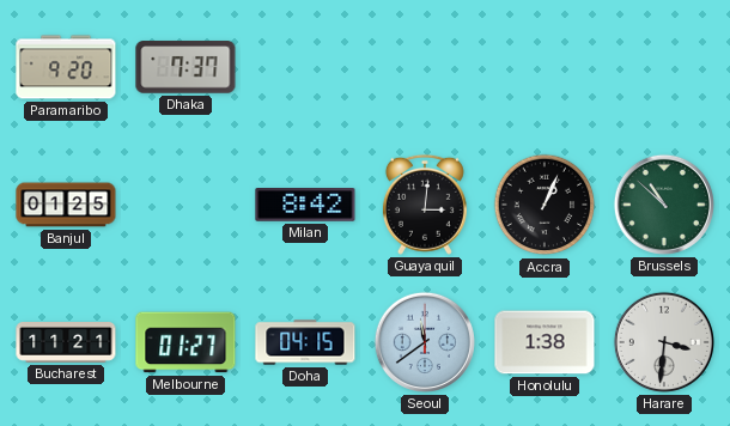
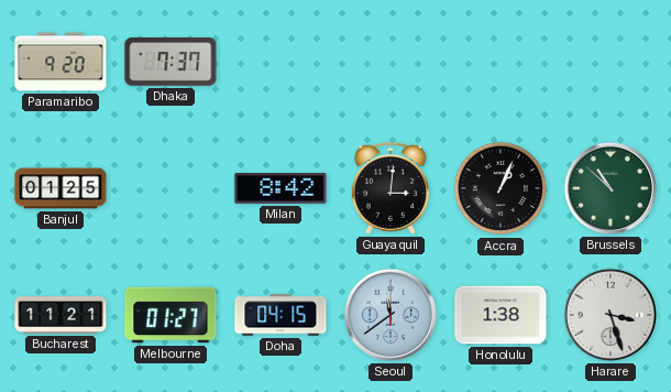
Harare: 3:31 -> 3:27
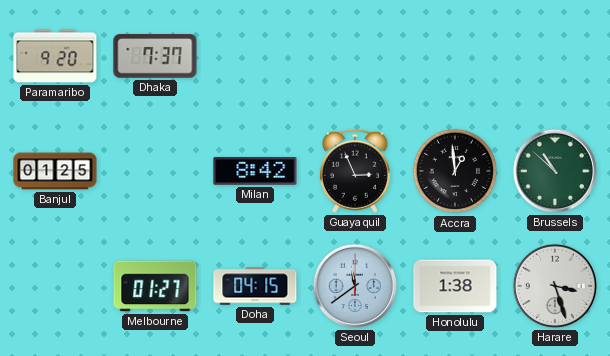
Guayaquil: 3:01 -> 2:56
Accra: 1:04 -> 12:59
Bucharest: 11:21 -> none
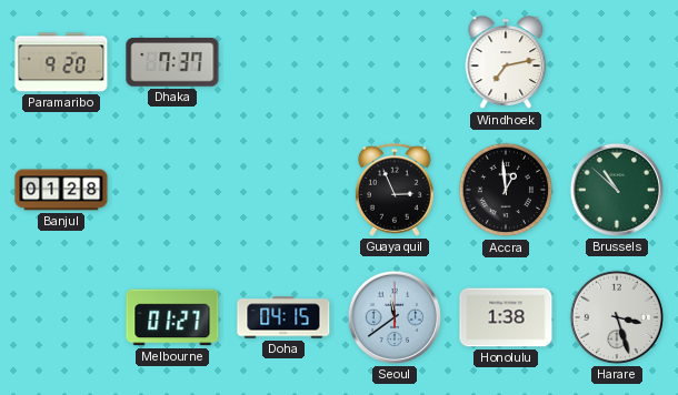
Windhoek: none -> 7:13
Banjul: 01:25 -> 01:28
Milan: 8:42 -> none
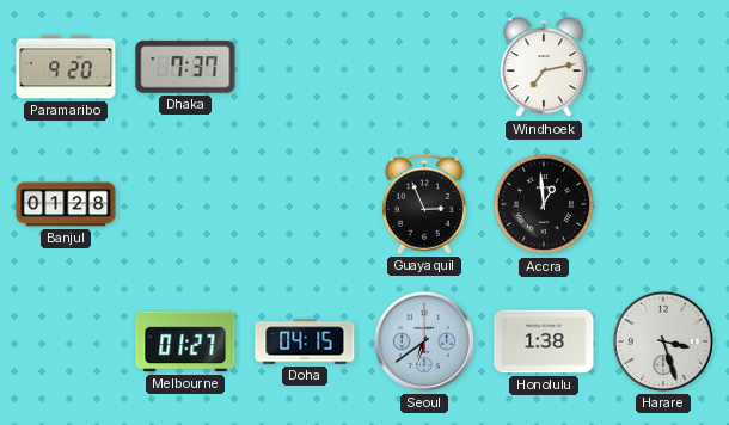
Brussels: 10:52 -> none
Seoul: 11:39 -> 6:39
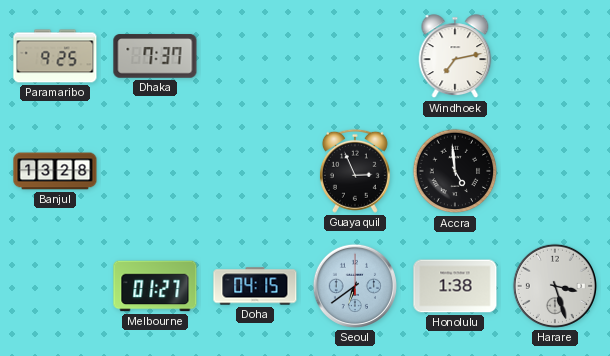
Paramaribo: 9:20 -> 9:25
Banjul: 01:28 -> 13:28
Accra: 12:59 -> 4:59
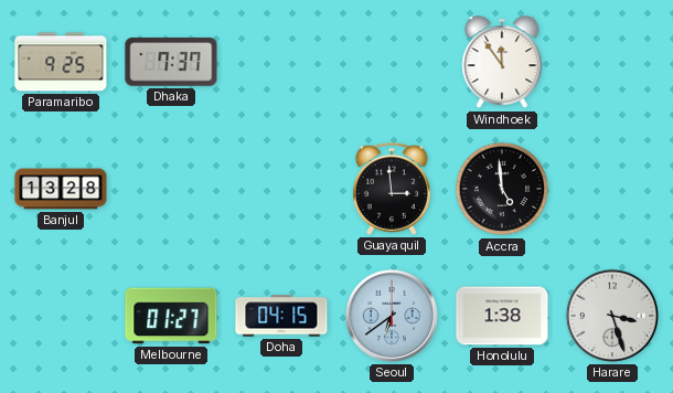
Windhoek: 7:13 -> 11:54
Guayaquil: 2:56 -> 2:59
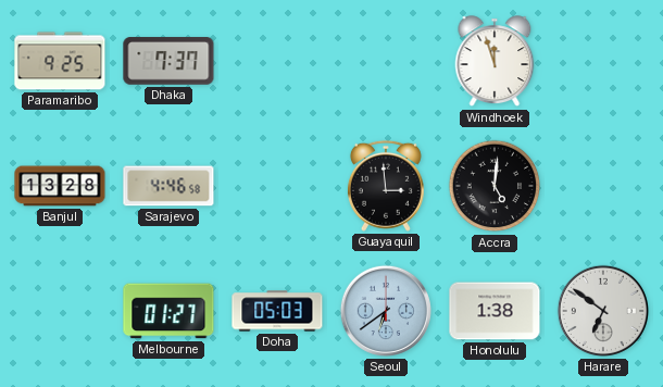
Windhoek: 11:54 -> 11:57
Sarajevo: none -> 4:46
Accra: 4:59 -> 5:01
Doha: 04:15 -> 05:03
Harare: 3:27 -> 6:51
